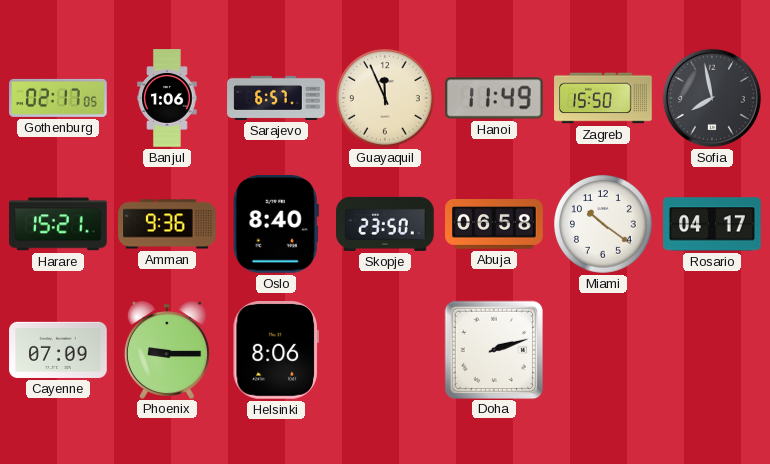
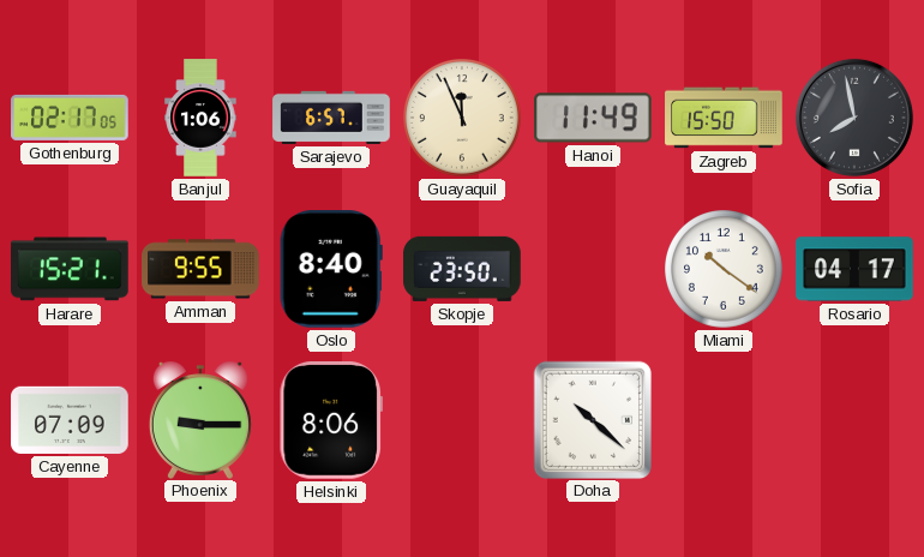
Amman: 9:36 -> 9:55
Abuja: 06:58 -> none
Doha: 2:12 -> 10:22
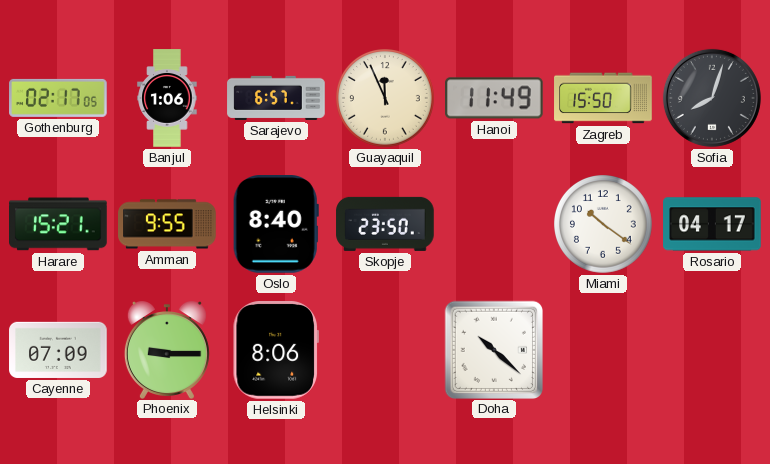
Sofia: 7:58 -> 8:03
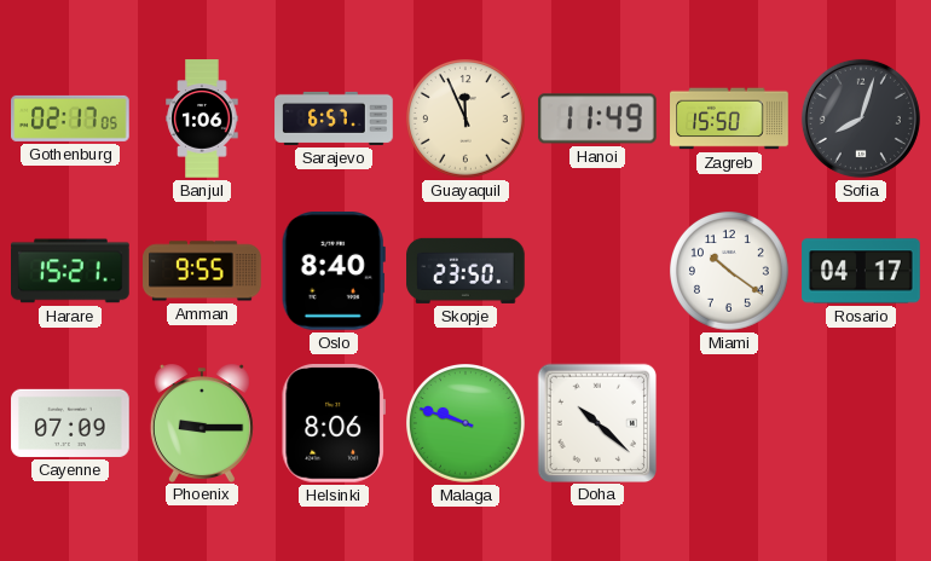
Malaga: none -> 9:48
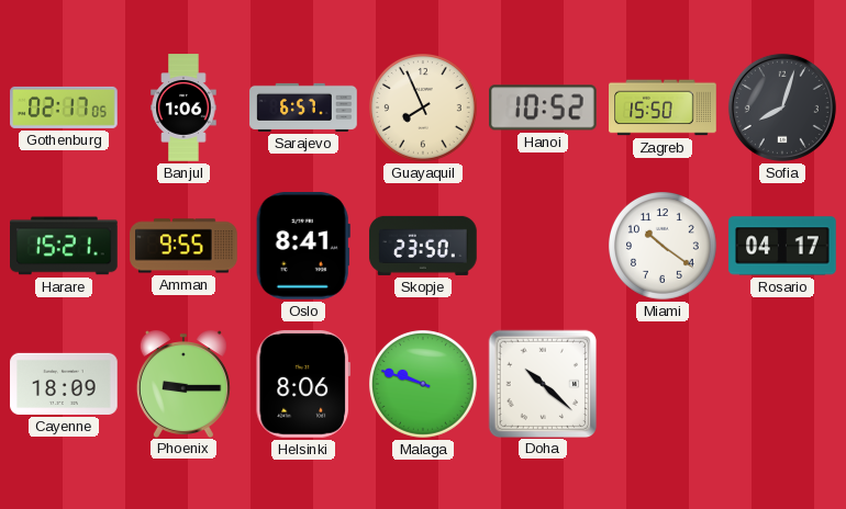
Guayaquil: 11:56 -> 7:56
Hanoi: 11:49 -> 10:52
Oslo: 8:40 -> 8:41
Cayenne: 07:09 -> 18:09
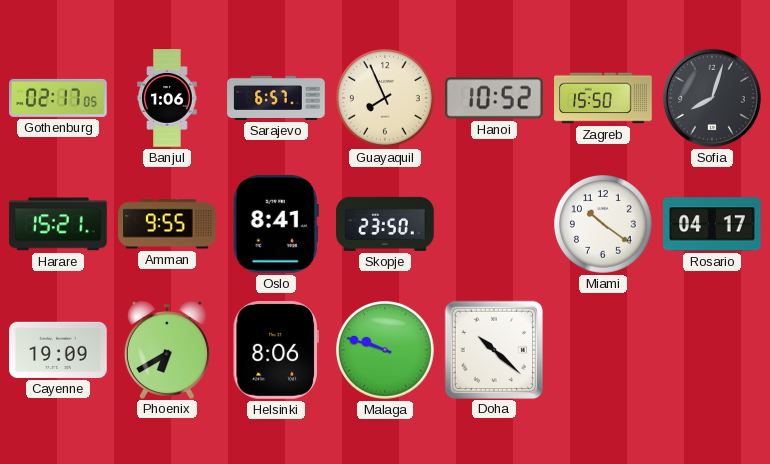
Cayenne: 18:09 -> 19:09
Phoenix: 9:15 -> 6:40
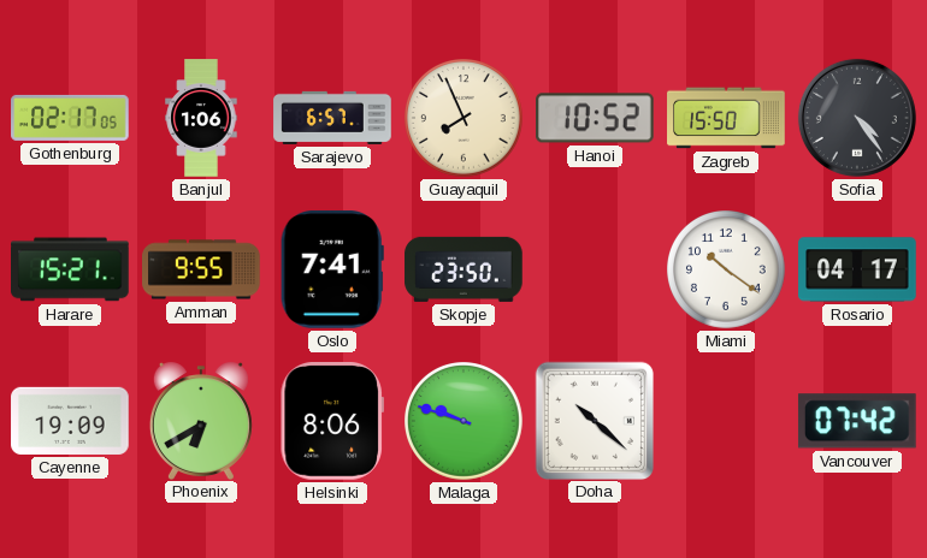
Sofia: 8:03 -> 4:24
Oslo: 8:41 -> 7:41
Vancouver: none -> 07:42
